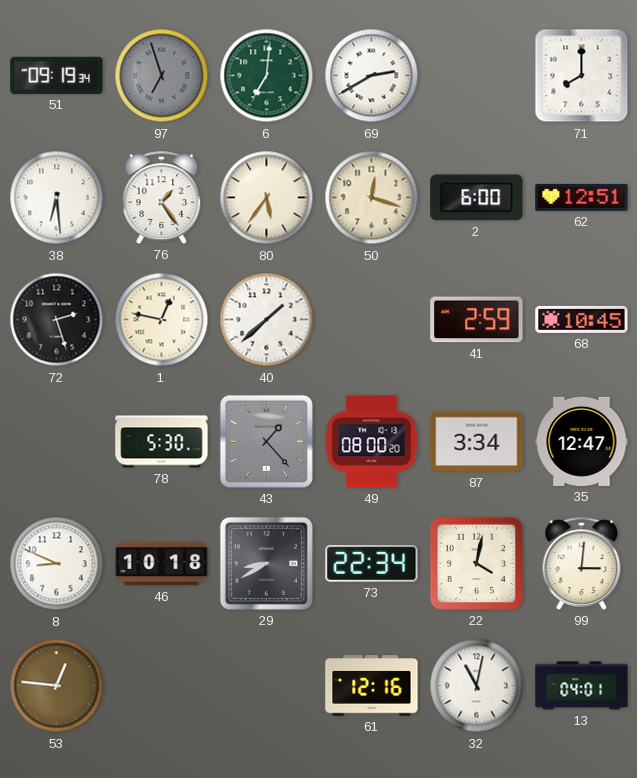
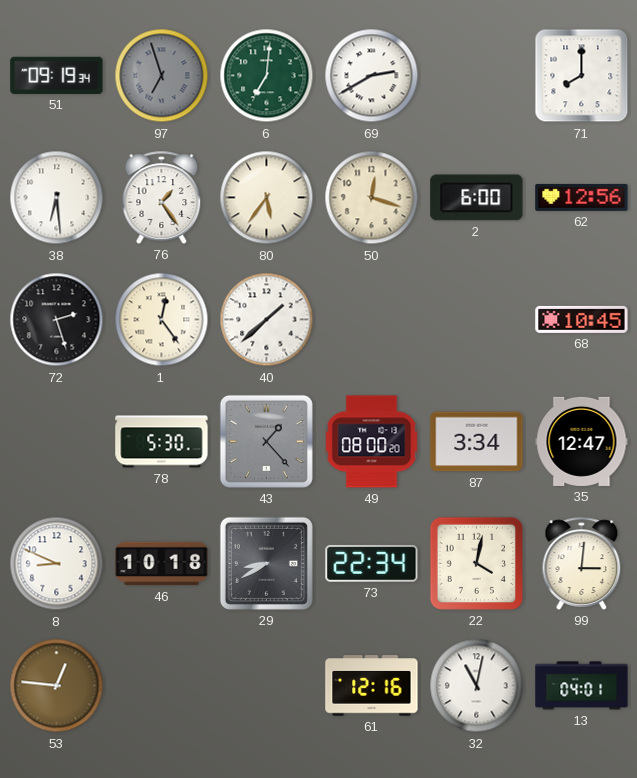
62: 12:51 -> 12:56
1: 12:47 -> 12:24
41: 2:59 -> none
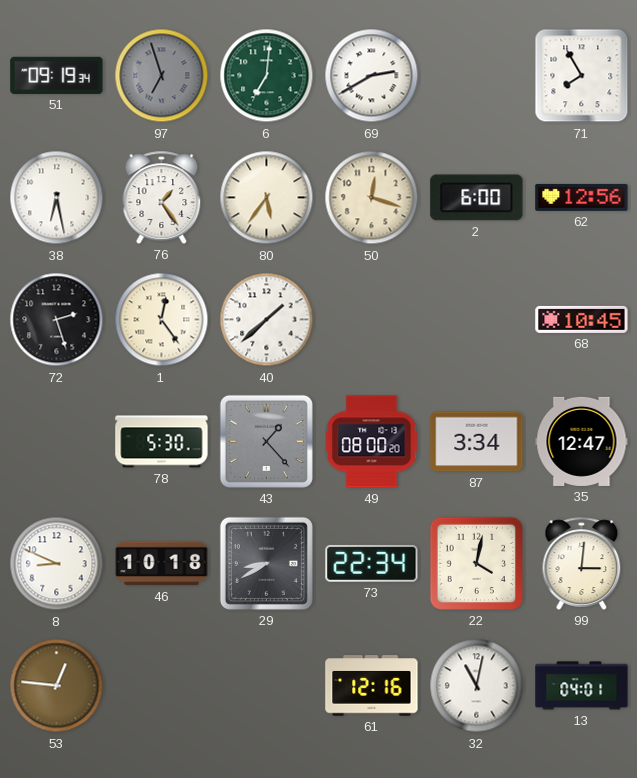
71: 8:00 -> 7:55
38: 6:29 -> 6:28
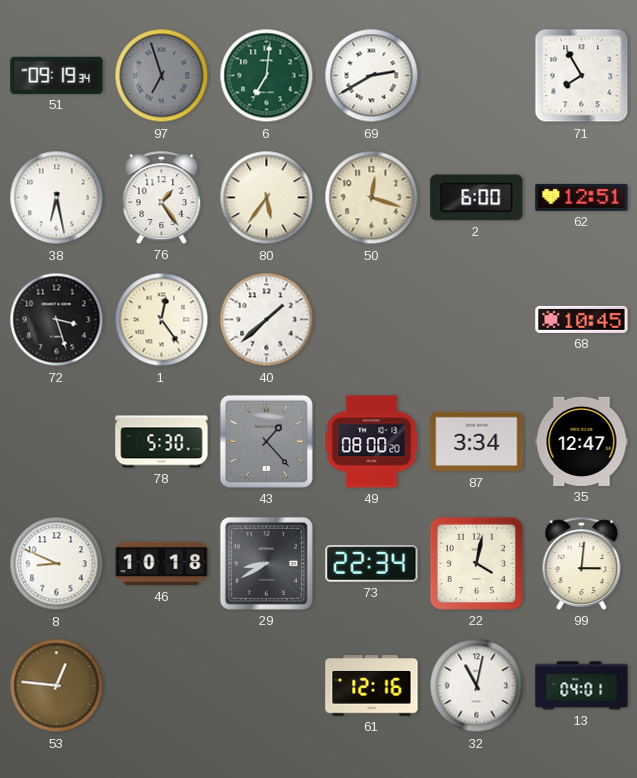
62: 12:56 -> 12:51
72: 2:27 -> 3:27
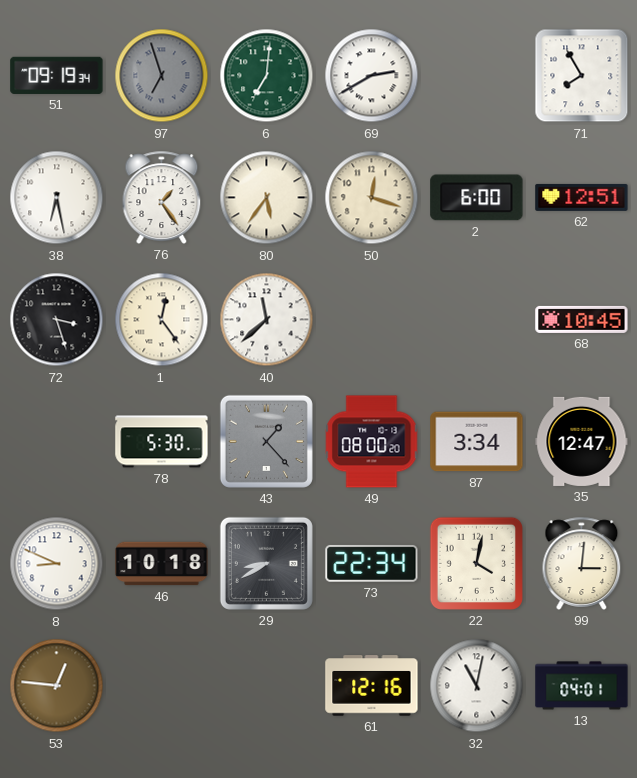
40: 1:38 -> 11:38
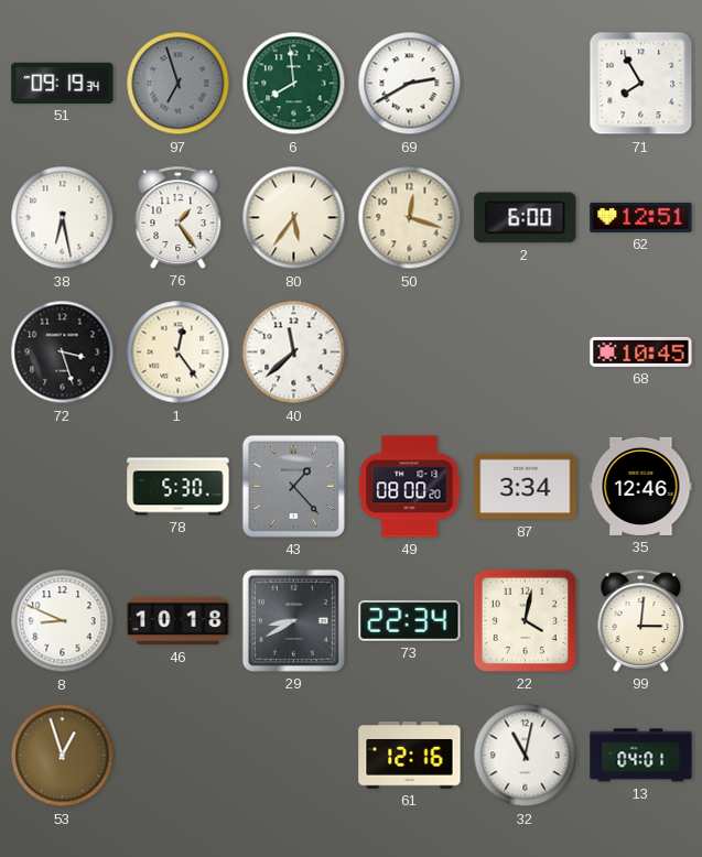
6: 7:01 -> 7:59
35: 12:47 -> 12:46
53: 12:46 -> 12:57
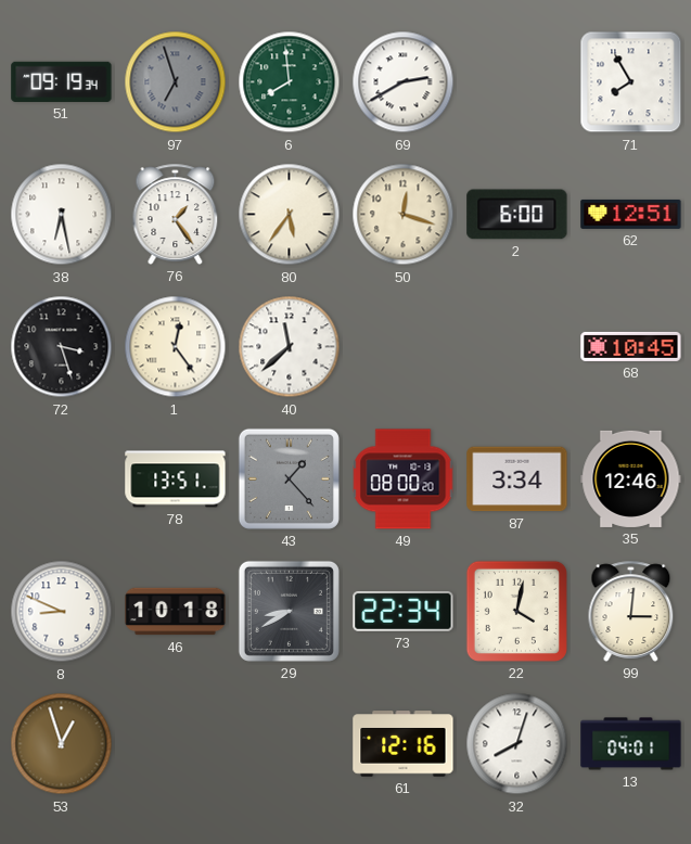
78: 5:30 -> 13:51
32: 11:02 -> 8:03
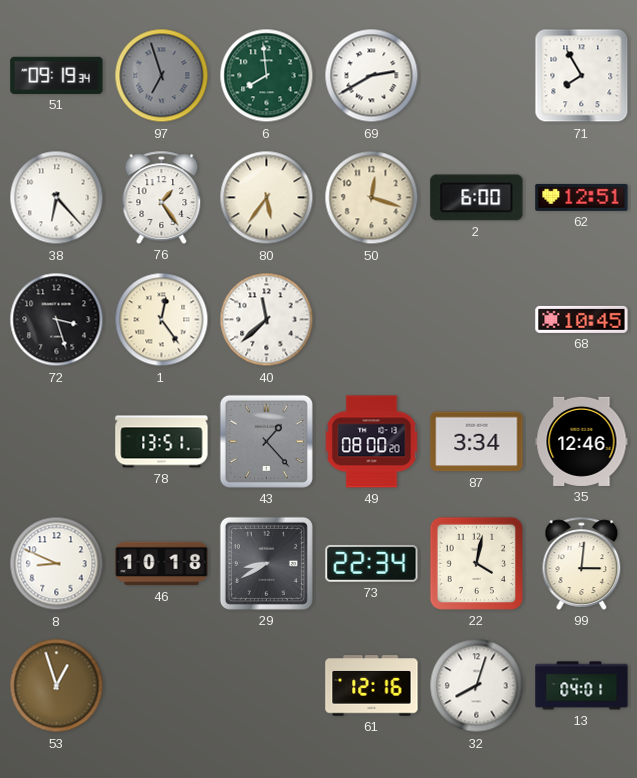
38: 6:28 -> 6:23
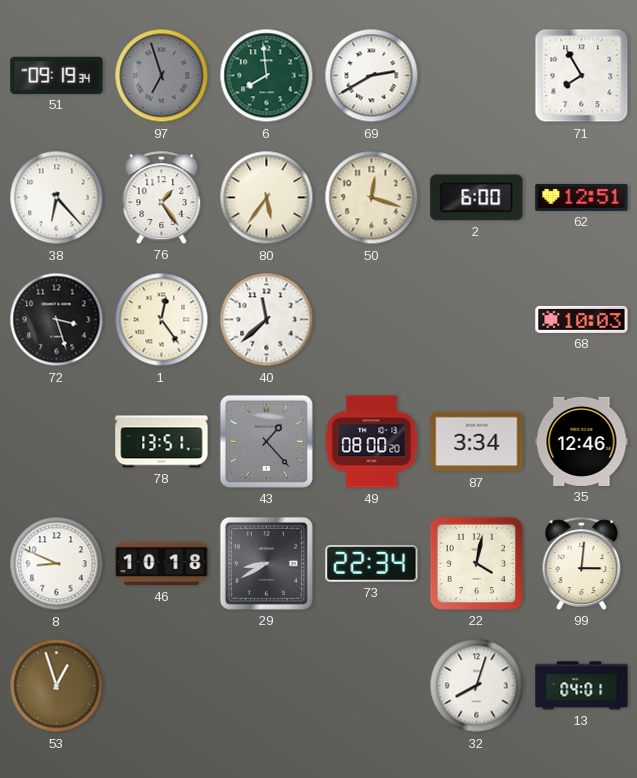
68: 10:45 -> 10:03
61: 12:16 -> none
